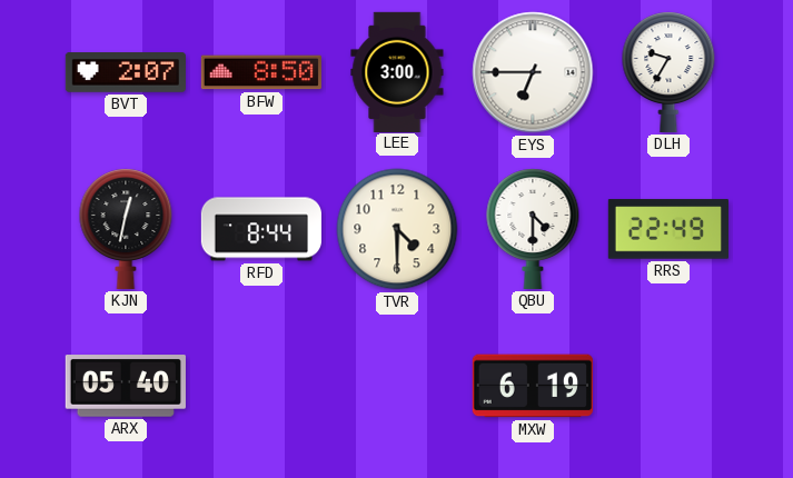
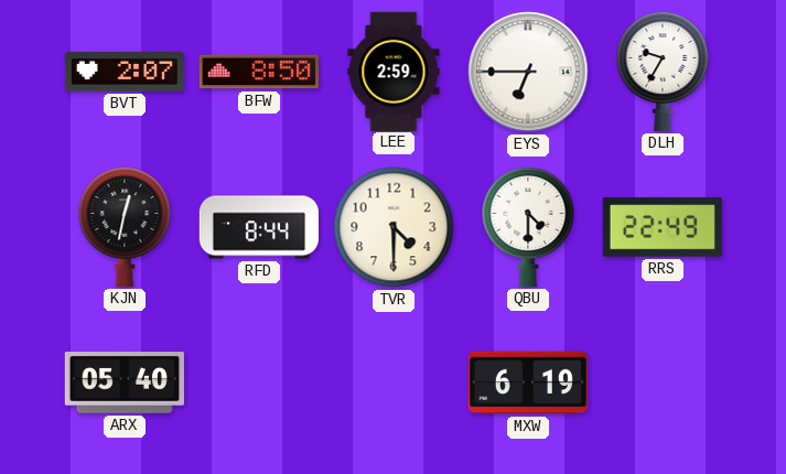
LEE: 3:00 -> 2:59
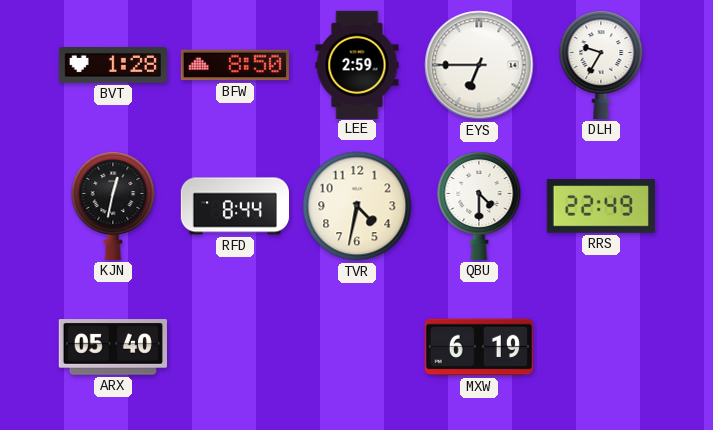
BVT: 2:07 -> 1:28
TVR: 4:30 -> 4:32
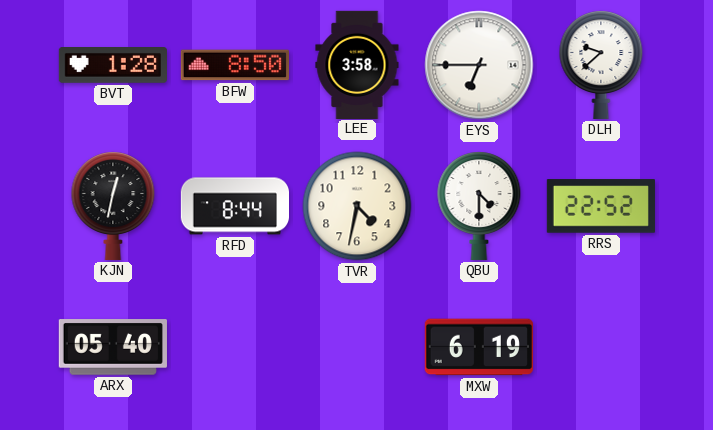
LEE: 2:59 -> 3:58
DLH: 9:35 -> 9:38
RRS: 22:49 -> 22:52
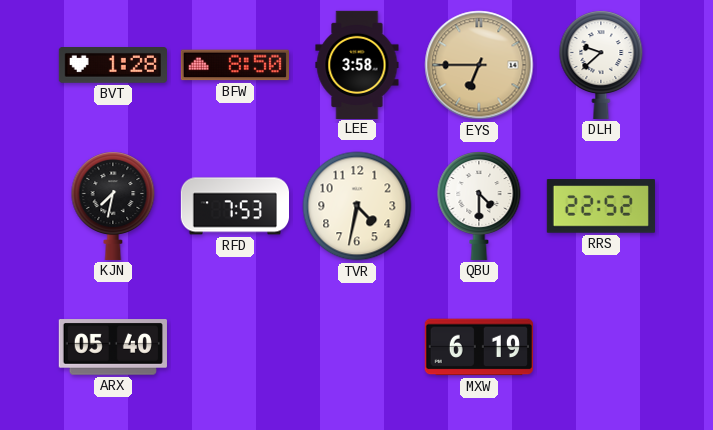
EYS dial: white -> champagne
KJN: 12:32 -> 7:32
RFD: 8:44 -> 7:53
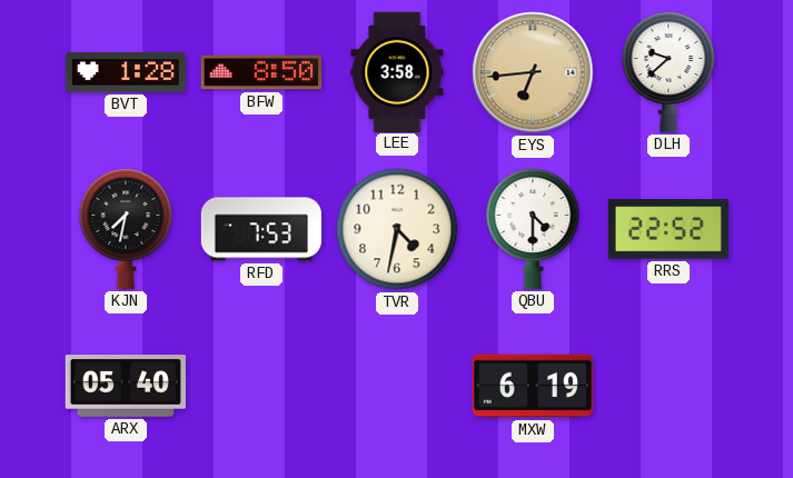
EYS: 6:45 -> 6:44
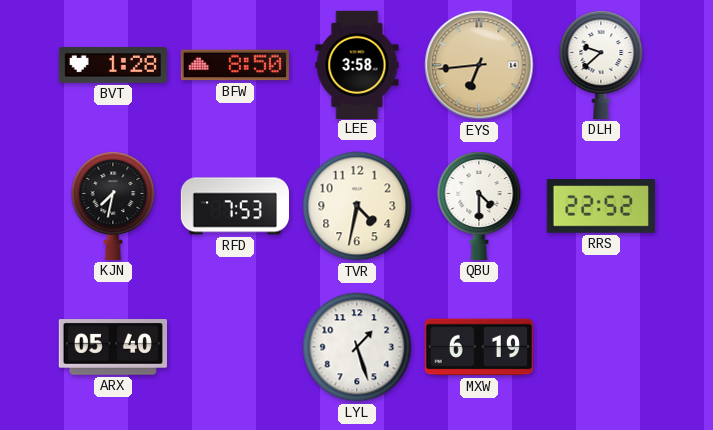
LYL: none -> 1:27
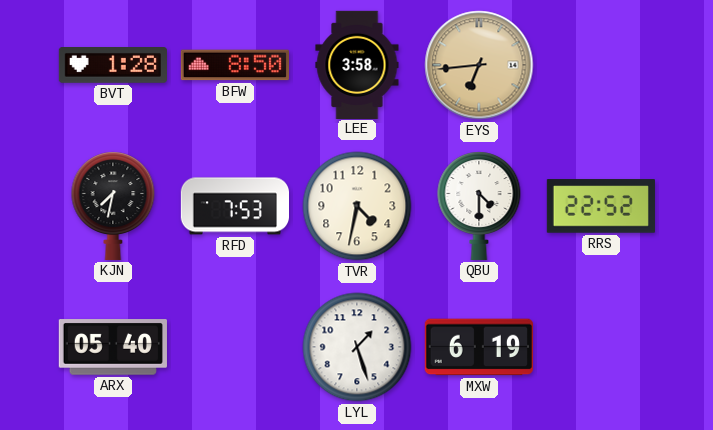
DLH: 9:38 -> none
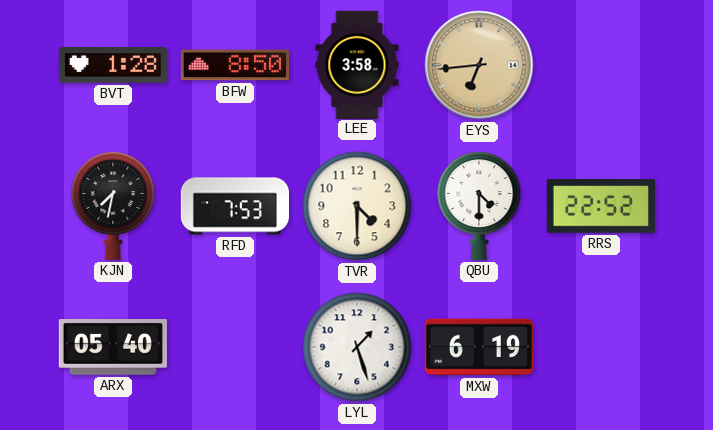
TVR: 4:32 -> 4:30
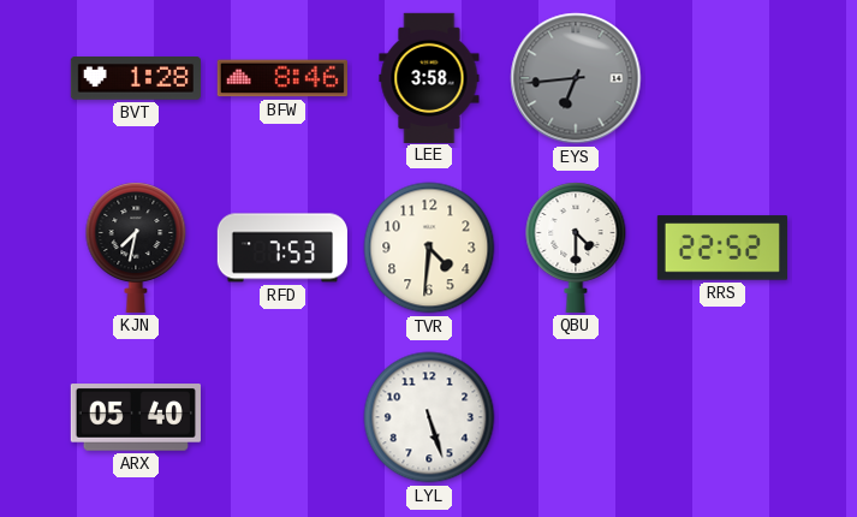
BFW: 8:50 -> 8:46
EYS dial: champagne -> grey
TVR: 4:30 -> 4:31
LYL: 1:27 -> 5:27
MXW: 6:19 -> none
